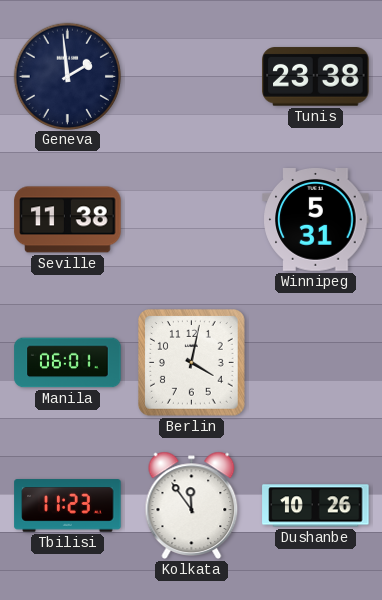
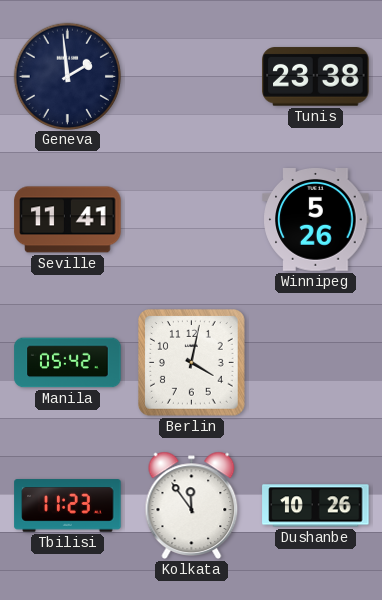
Seville: 11:38 -> 11:41
Winnipeg: 5:31 -> 5:26
Manila: 06:01 -> 05:42
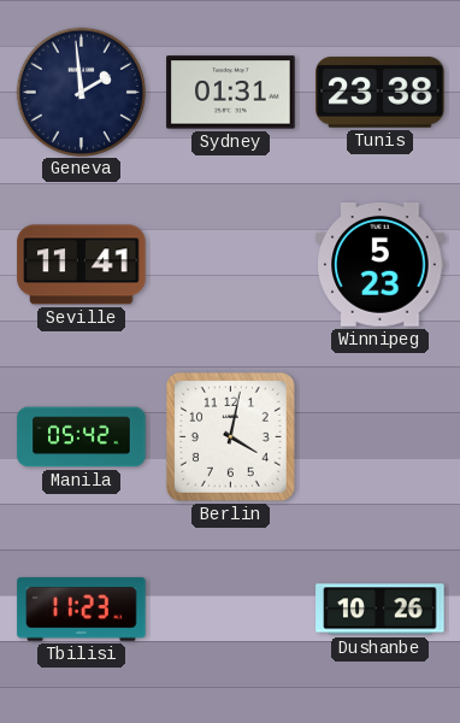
Sydney: none -> 01:31
Winnipeg: 5:26 -> 5:23
Kolkata: 11:54 -> none
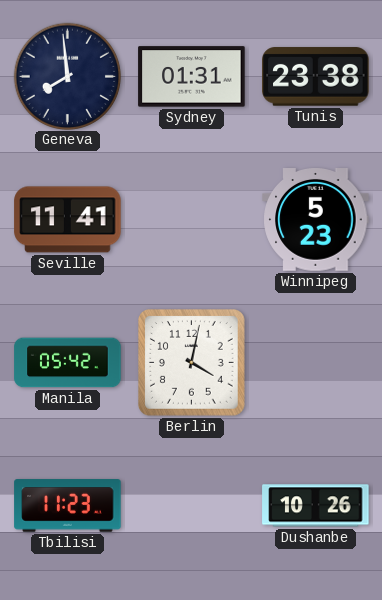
Geneva: 1:59 -> 7:59
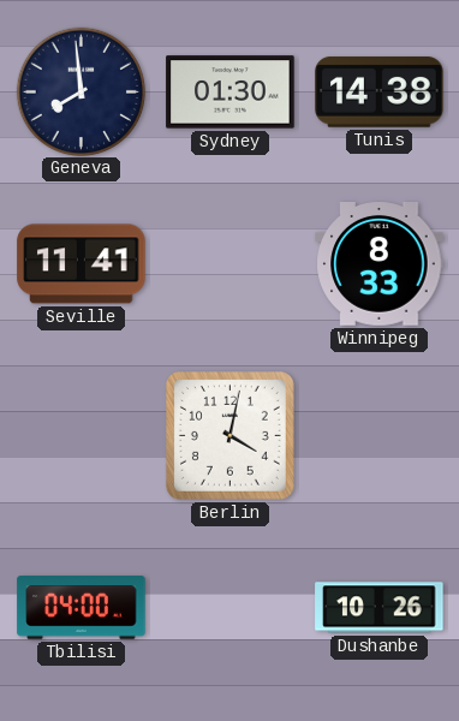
Sydney: 01:31 -> 01:30
Tunis: 23:38 -> 14:38
Winnipeg: 5:23 -> 8:33
Manila: 05:42 -> none
Tbilisi: 11:23 -> 04:00
